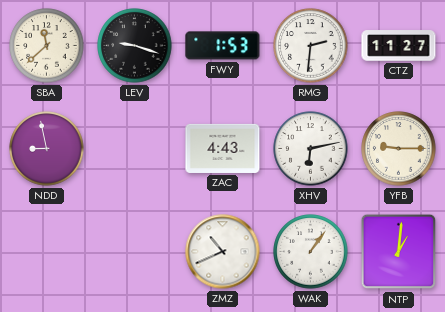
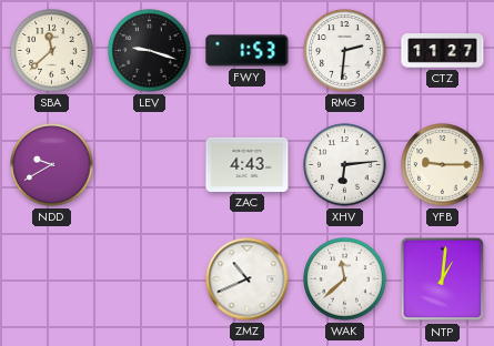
NDD: 8:58 -> 9:40
XHV: 6:13 -> 6:14
WAK: 1:06 -> 11:38
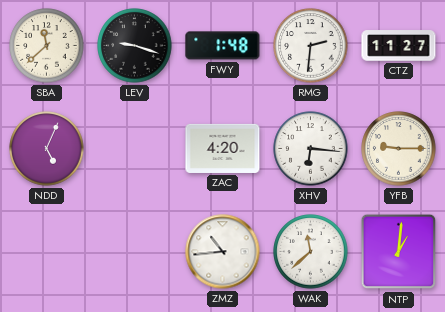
FWY: 1:53 -> 1:48
NDD: 9:40 -> 5:04
ZAC: 4:43 -> 4:20
XHV: 6:14 -> 6:16
ZMZ: 10:41 -> 10:44
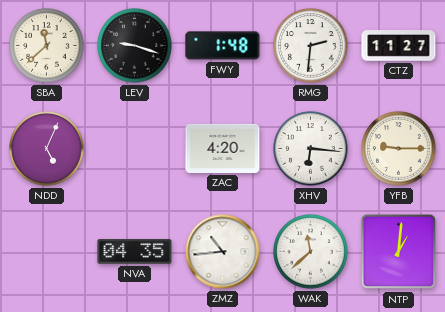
NVA: none -> 04:35
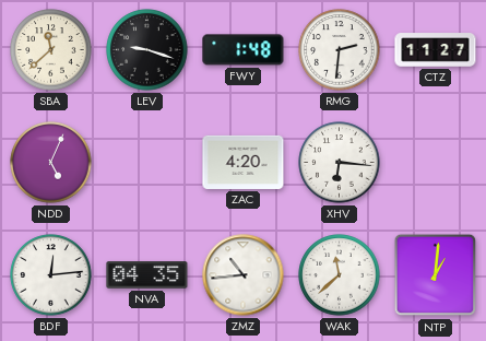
YFB: 9:15 -> none
BDF: none -> 12:14
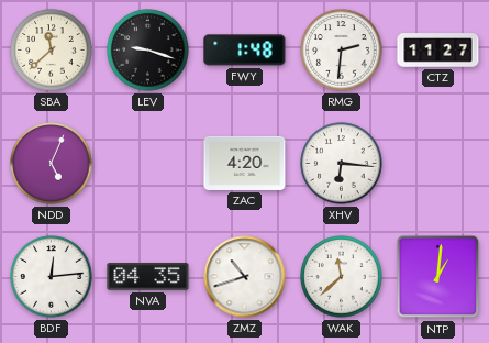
ZMZ: 10:44 -> 10:42
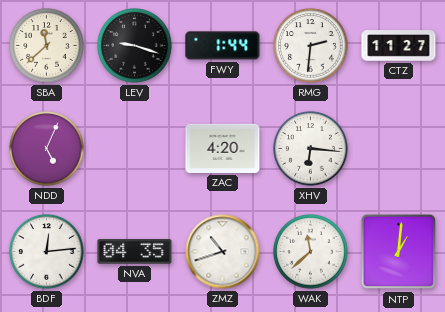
FWY: 1:48 -> 1:44
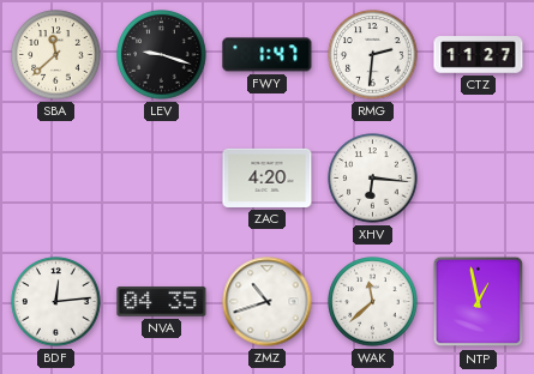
FWY: 1:44 -> 1:47
NDD: 5:04 -> none
NTP: 1:01 -> 12:58
